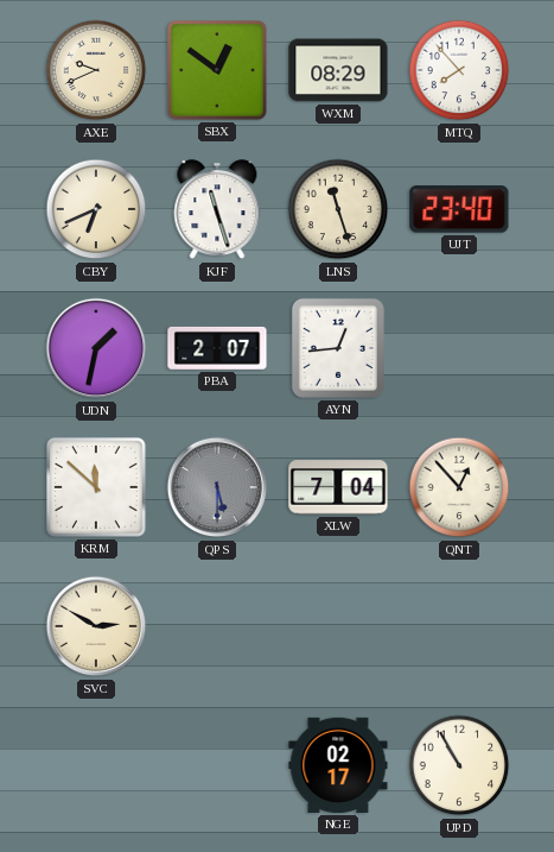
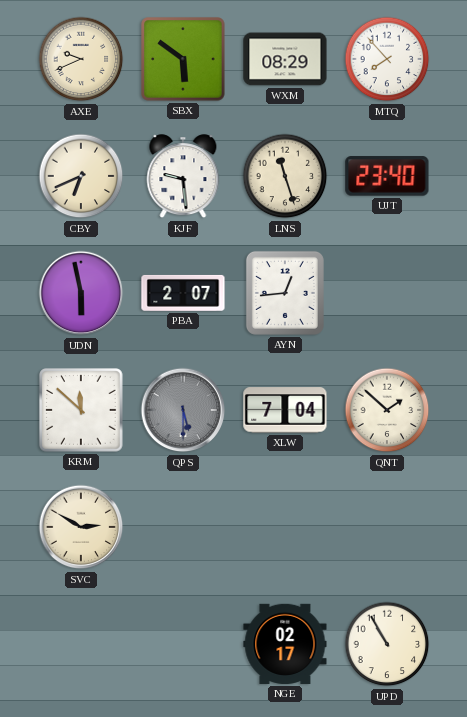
SBX: 12:51 -> 5:51
KJF: 11:27 -> 9:29
UDN: 1:32 -> 5:58
QNT: 12:53 -> 1:52
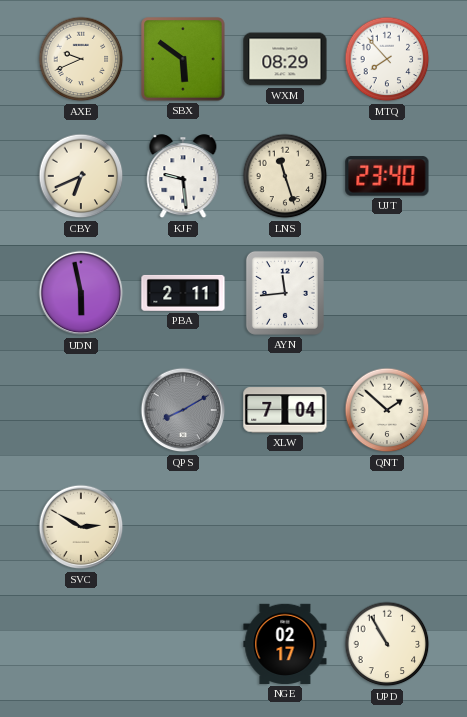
PBA: 2:07 -> 2:11
AYN: 12:44 -> 11:44
KRM: 11:52 -> none
QPS: 5:30 -> 8:10
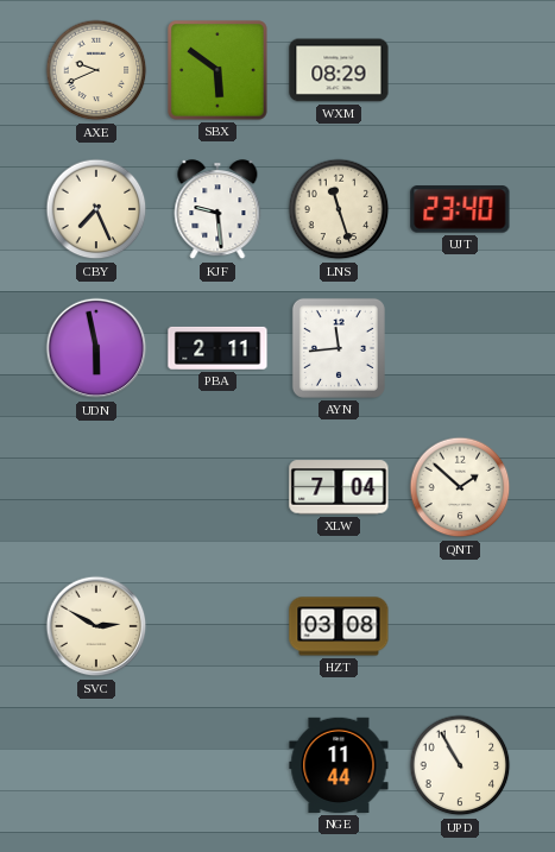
MTQ: 7:53 -> none
CBY: 6:41 -> 7:26
QPS: 8:10 -> none
HZT: none -> 03:08
NGE: 02:17 -> 11:44
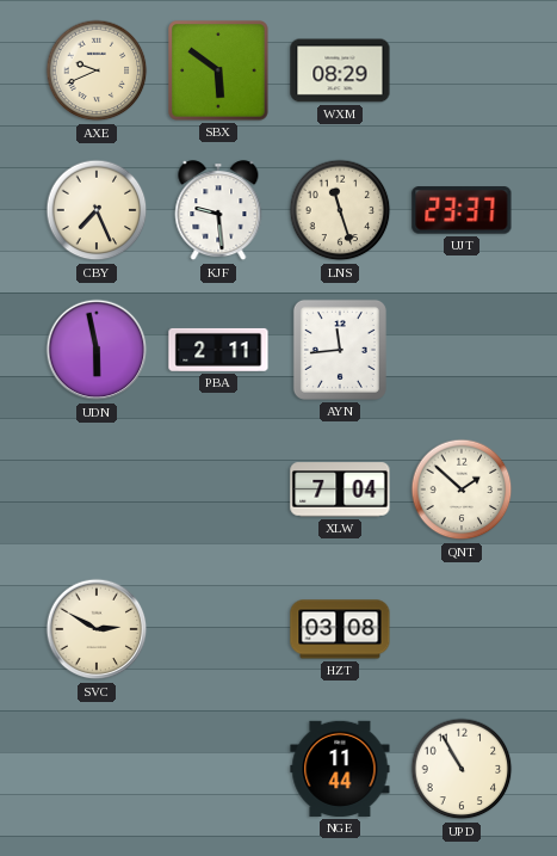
UJT: 23:40 -> 23:37
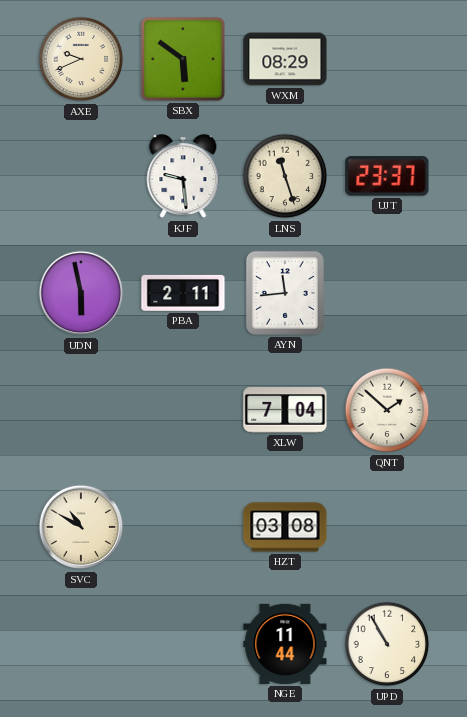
CBY: 7:26 -> none
SVC: 2:50 -> 10:50
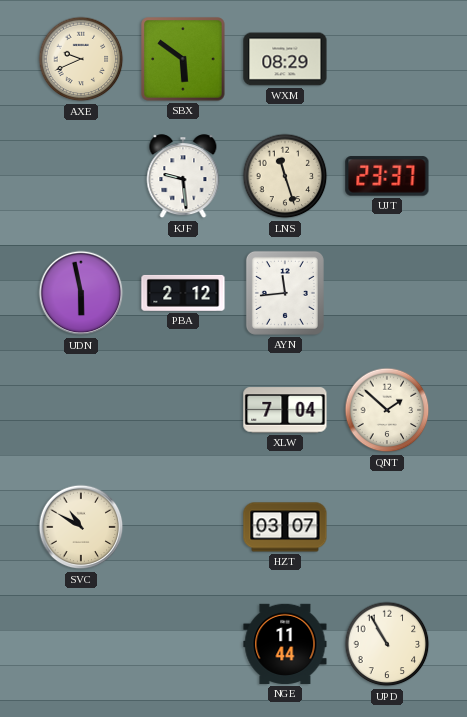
PBA: 2:11 -> 2:12
HZT: 03:08 -> 03:07
